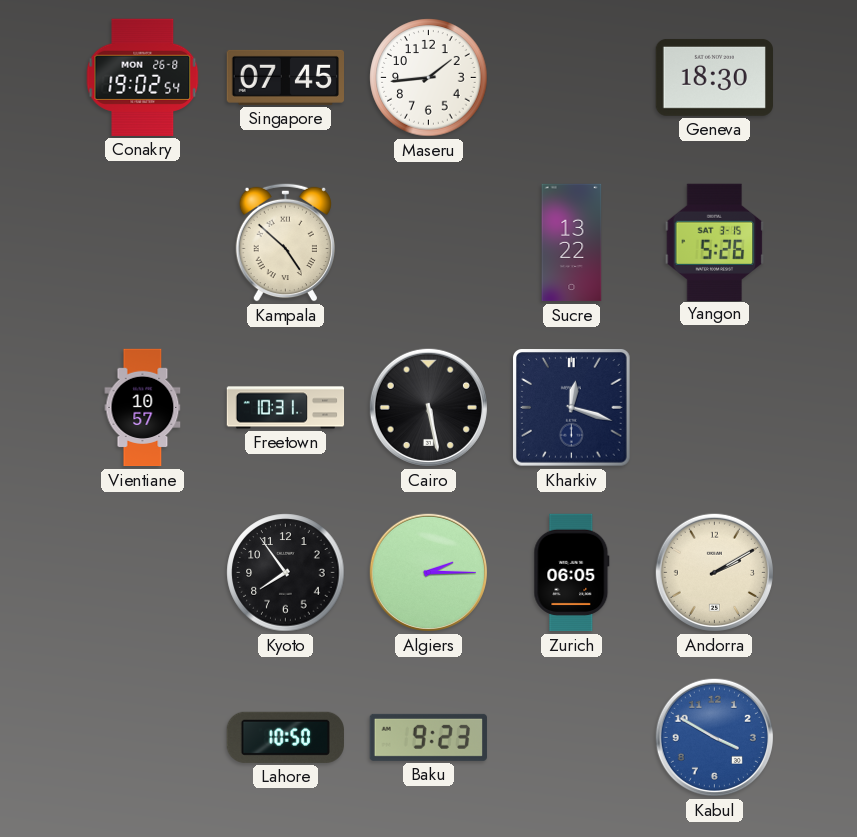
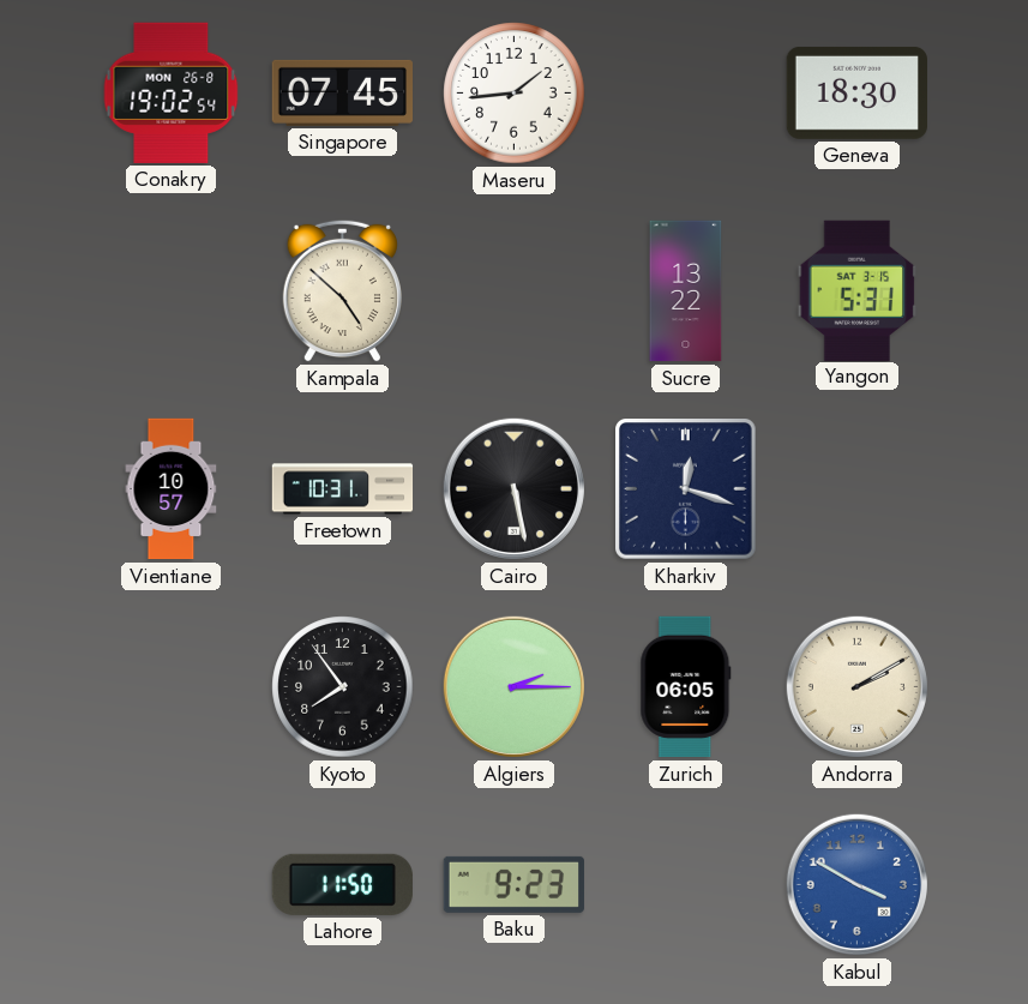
Yangon: 5:26 -> 5:31
Lahore: 10:50 -> 11:50
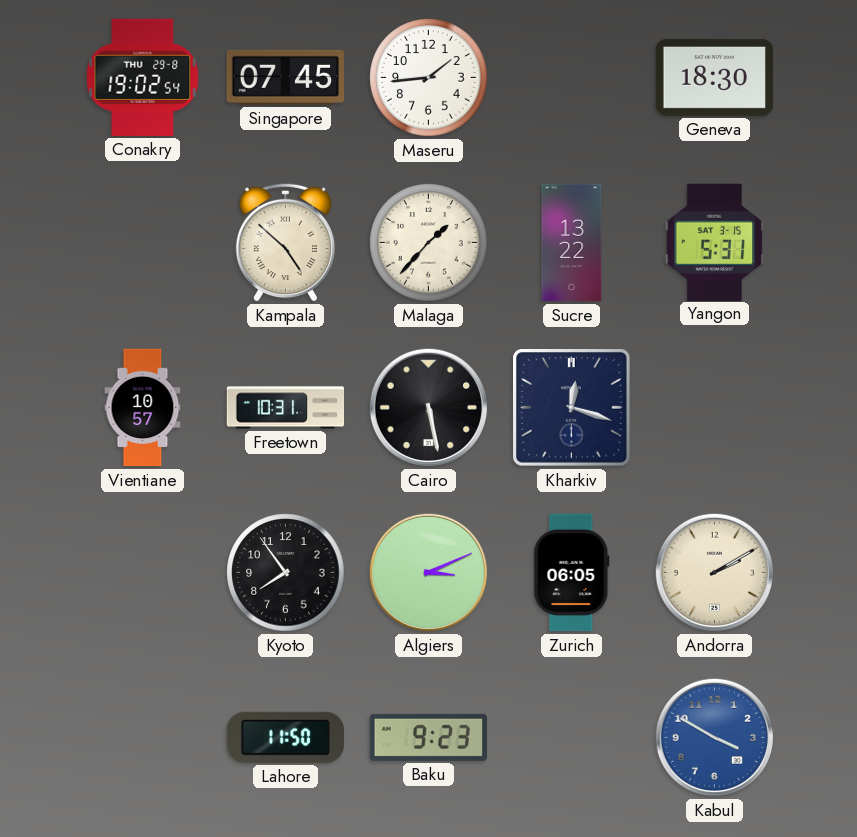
Conakry date: MON 26-8 -> THU 29-8
Malaga: none -> 1:37
Algiers: 2:15 -> 3:11
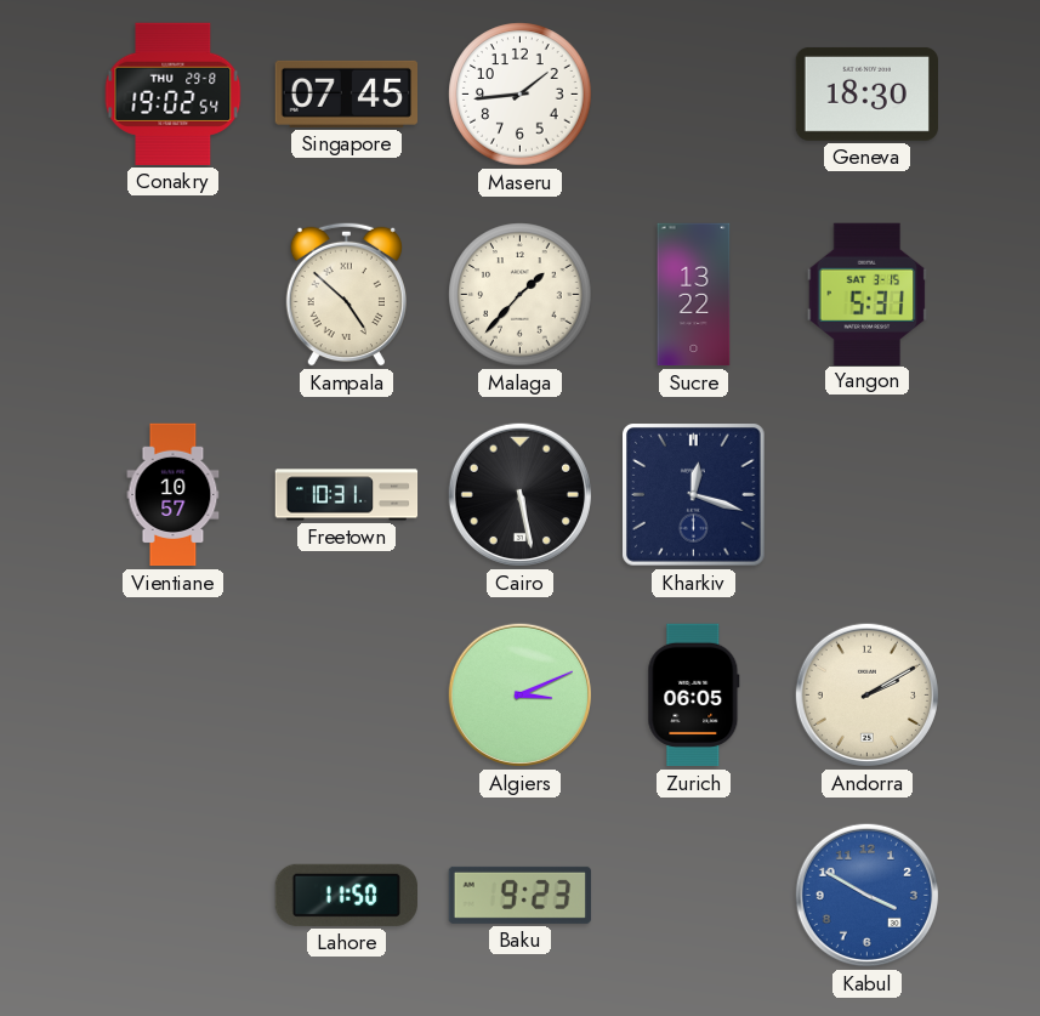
Kyoto: 7:54 -> none
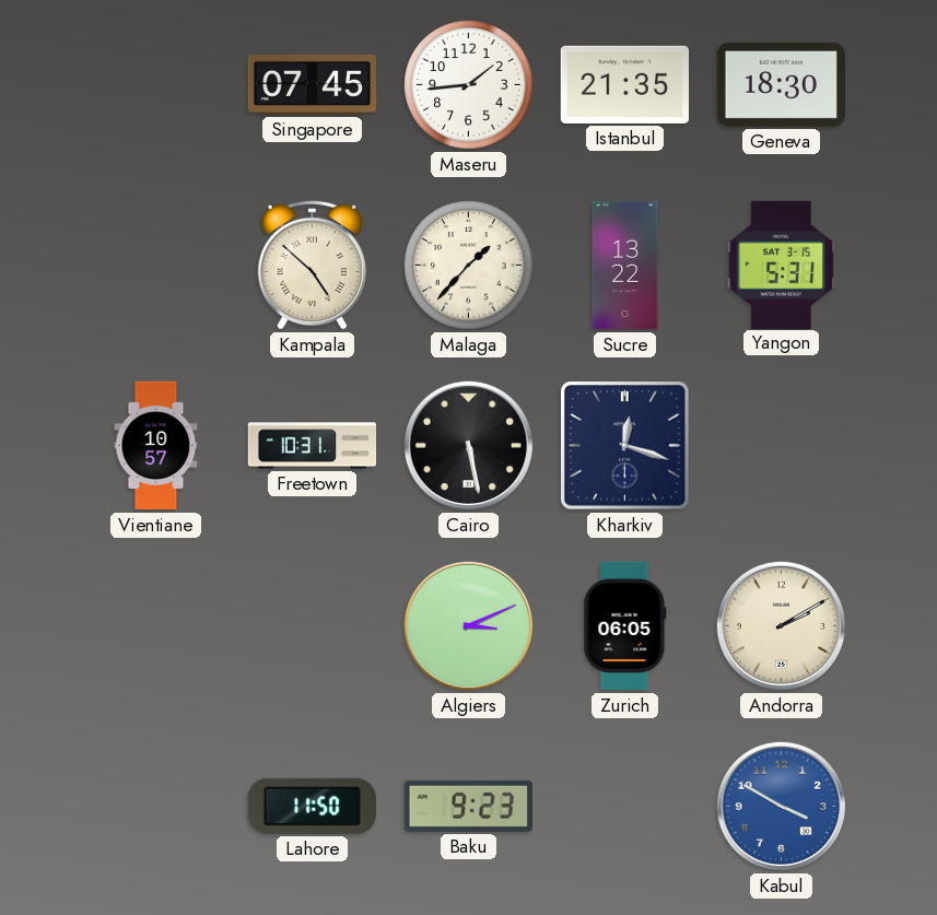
Conakry: 19:02 -> none
Istanbul: none -> 21:35
